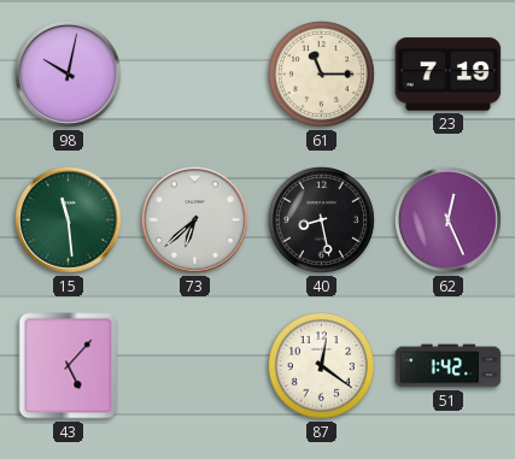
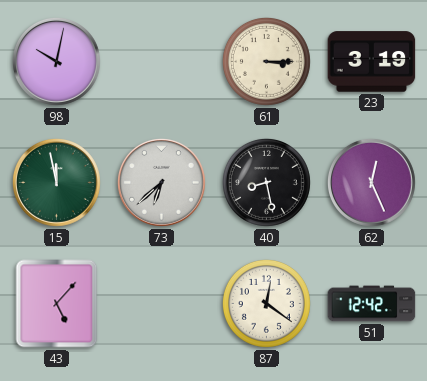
61: 11:15 -> 3:15
23: 7:19 -> 3:19
15: 11:29 -> 11:58
51: 1:42 -> 12:42
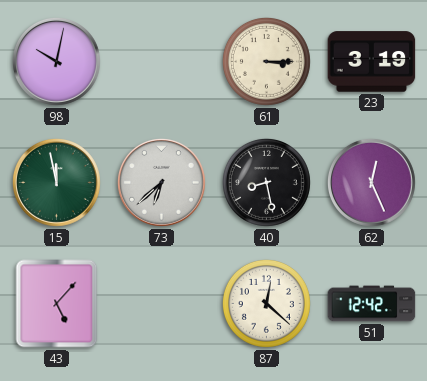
87: 12:21 -> 12:22
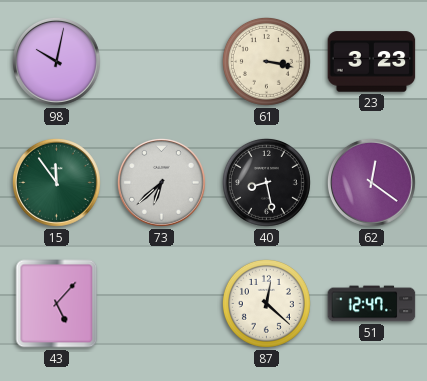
61: 3:15 -> 3:17
23: 3:19 -> 3:23
15: 11:58 -> 11:54
62: 12:26 -> 12:21
51: 12:42 -> 12:47
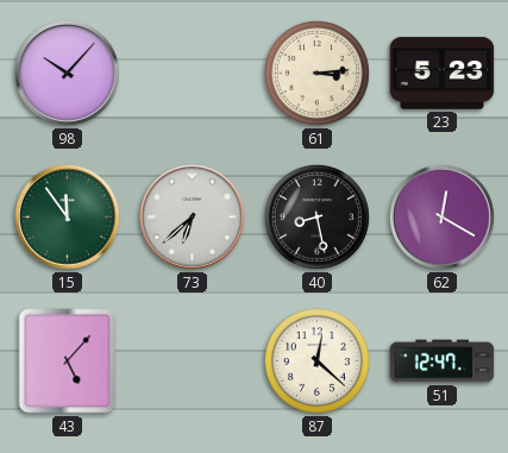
98: 10:02 -> 10:07
61: 3:17 -> 3:14
23: 3:23 -> 5:23
62: 12:21 -> 12:20
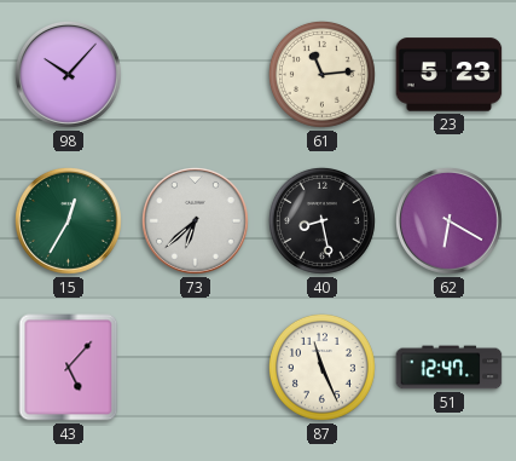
61: 3:14 -> 11:14
15: 11:54 -> 12:35
62: 12:20 -> 6:20
87: 12:22 -> 11:26
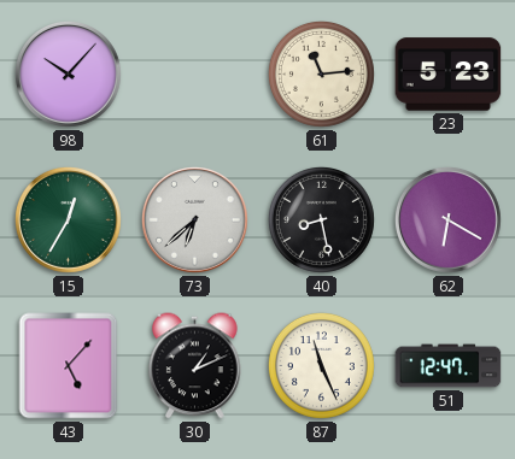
30: none -> 1:11
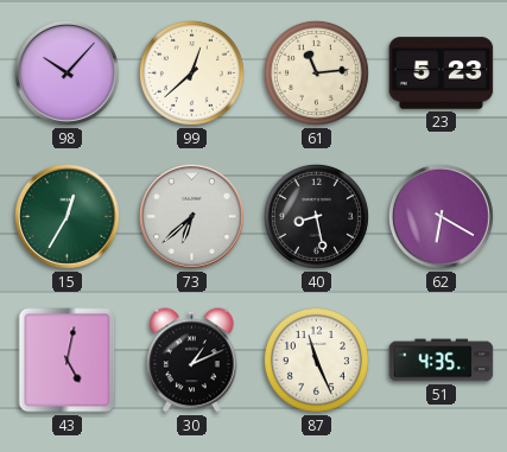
99: none -> 12:38
43: 5:07 -> 5:02
51: 12:47 -> 4:35
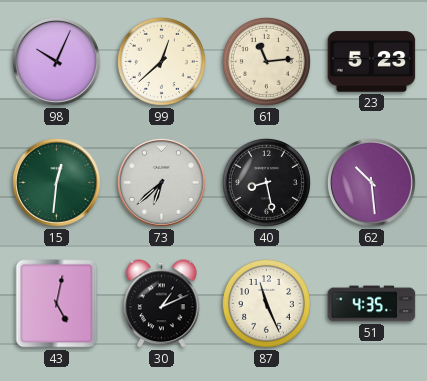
98: 10:07 -> 10:04
15: 12:35 -> 12:31
62: 6:20 -> 10:29
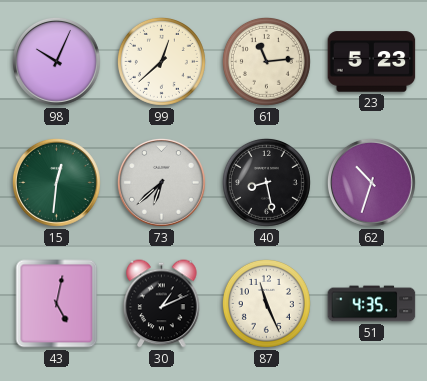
62: 10:29 -> 10:33
